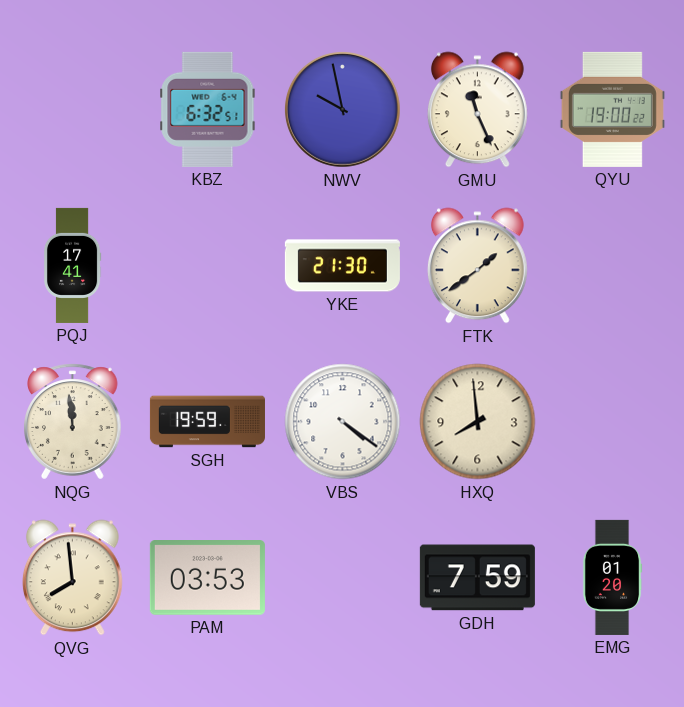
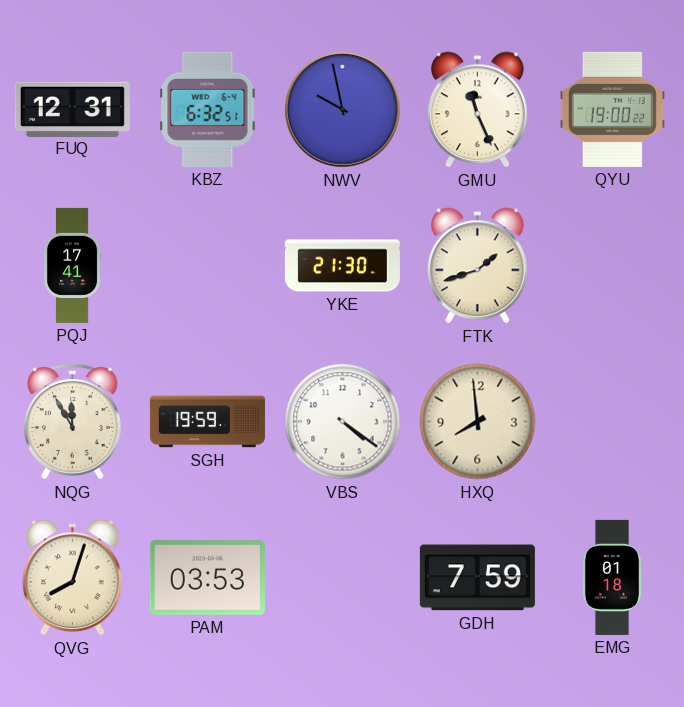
FUQ: none -> 12:31
FTK: 1:39 -> 1:42
NQG: 11:59 -> 11:55
QVG: 7:59 -> 8:03
EMG: 01:20 -> 01:18
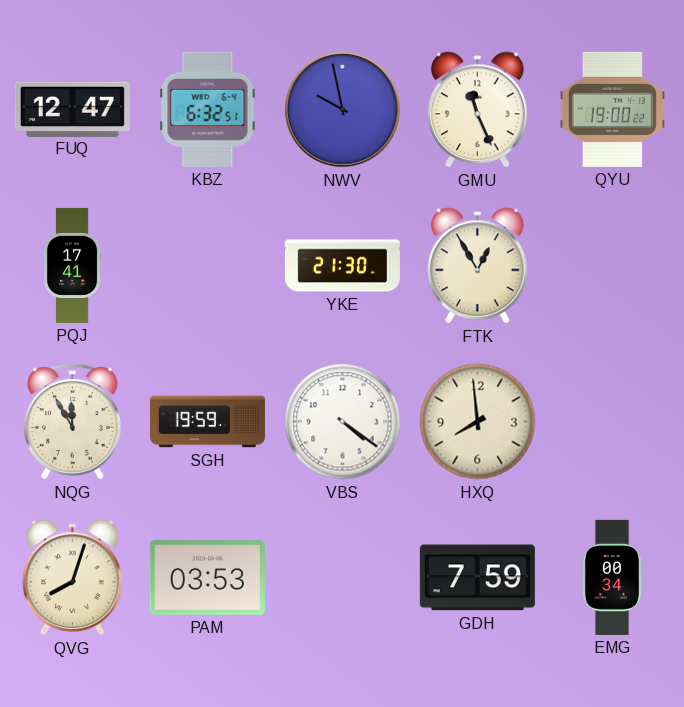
FUQ: 12:31 -> 12:47
FTK: 1:42 -> 12:55
EMG: 01:18 -> 00:34
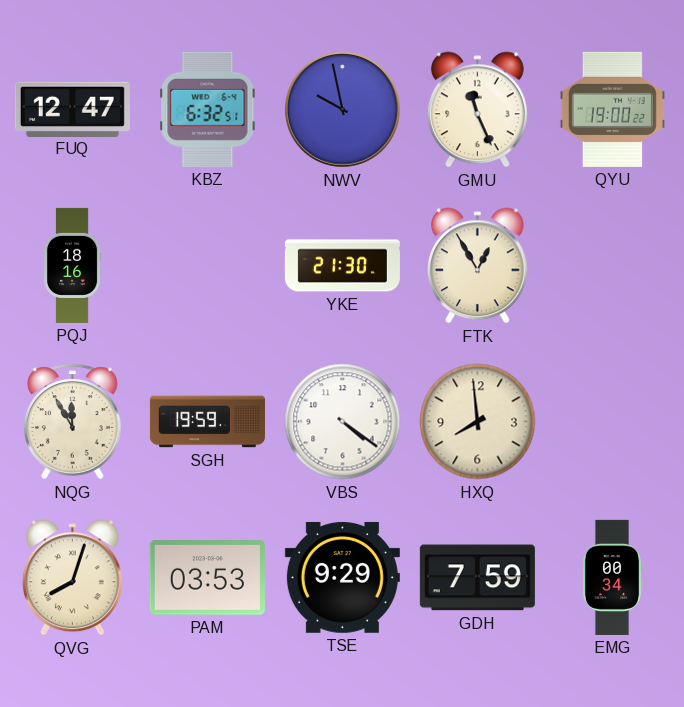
PQJ: 17:41 -> 18:16
TSE: none -> 9:29
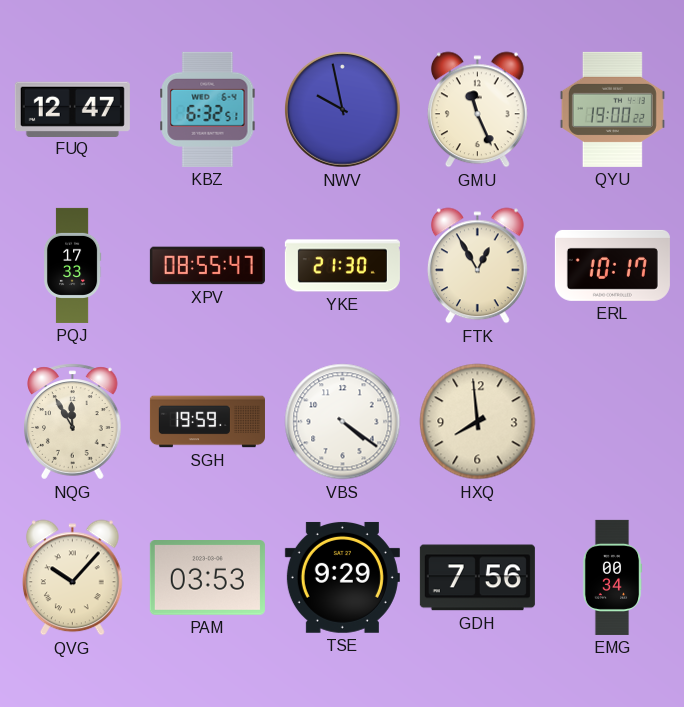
PQJ: 18:16 -> 17:33
XPV: none -> 08:55
ERL: none -> 10:17
QVG: 8:03 -> 10:07
GDH: 7:59 -> 7:56
